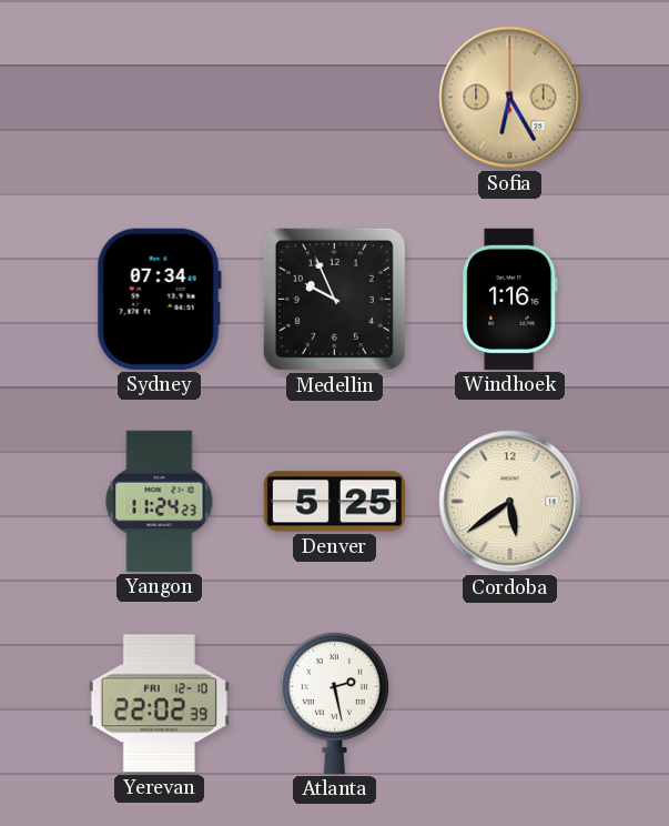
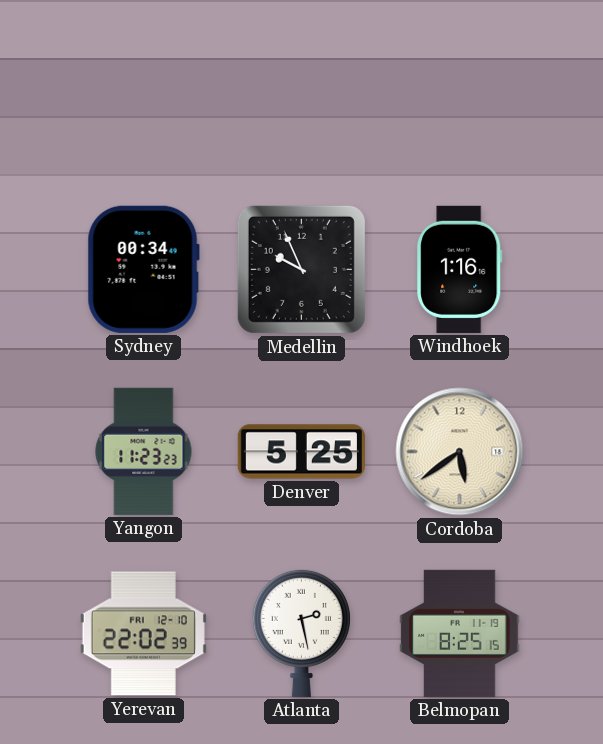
Sofia: 6:25 -> none
Sydney: 07:34 -> 00:34
Yangon: 11:24 -> 11:23
Belmopan: none -> 8:25
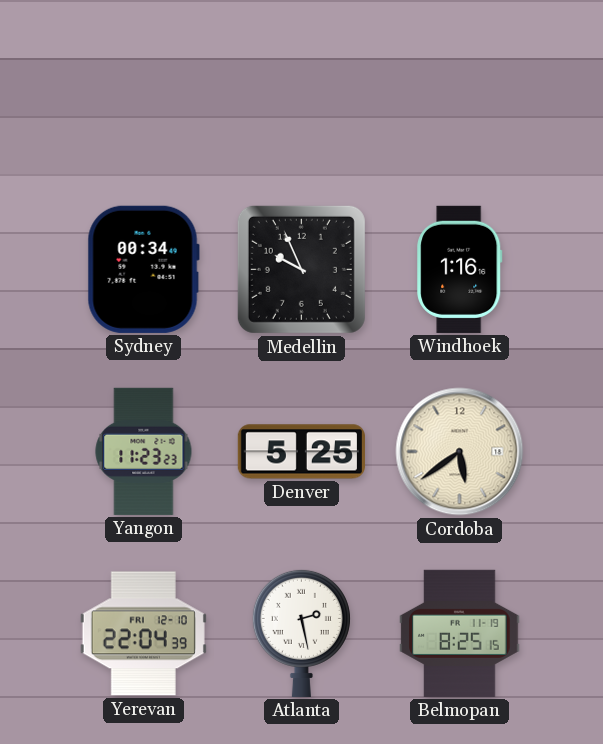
Yerevan: 22:02 -> 22:04
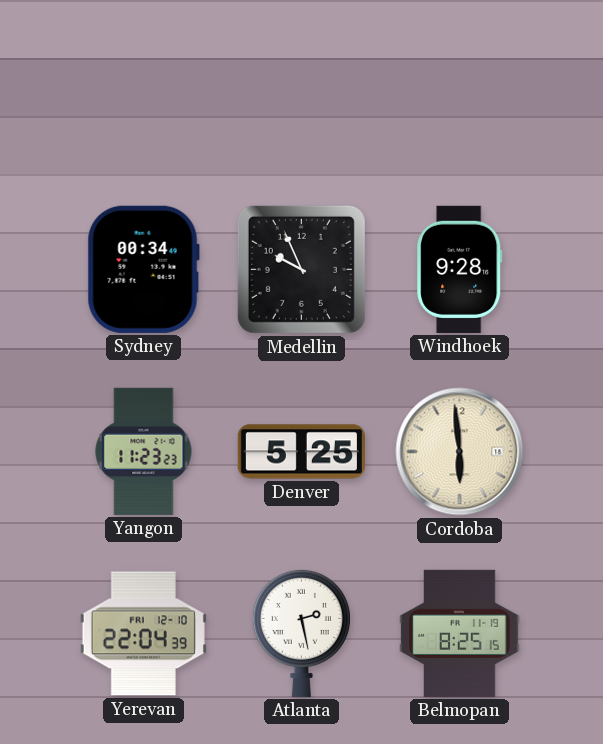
Windhoek: 1:16 -> 9:28
Cordoba: 5:39 -> 5:59
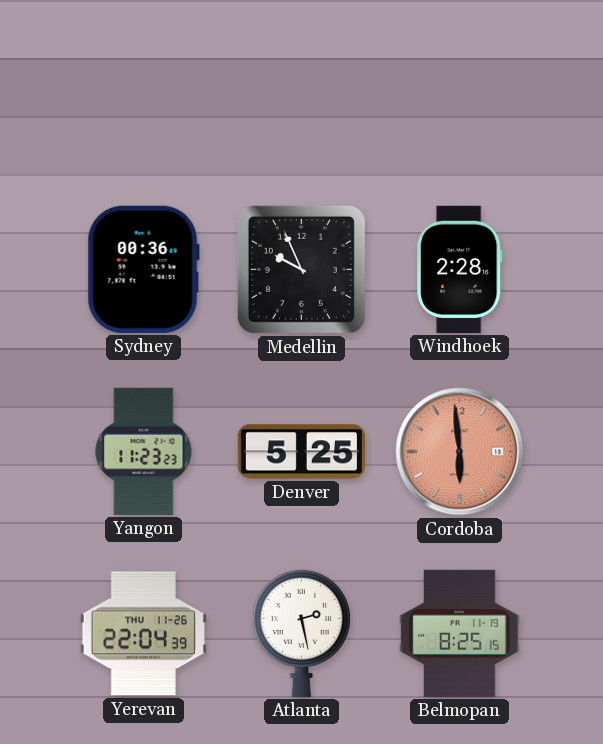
Sydney: 00:34 -> 00:36
Windhoek: 9:28 -> 2:28
Cordoba dial: cream -> salmon
Yerevan date: FRI 12-10 -> THU 11-26
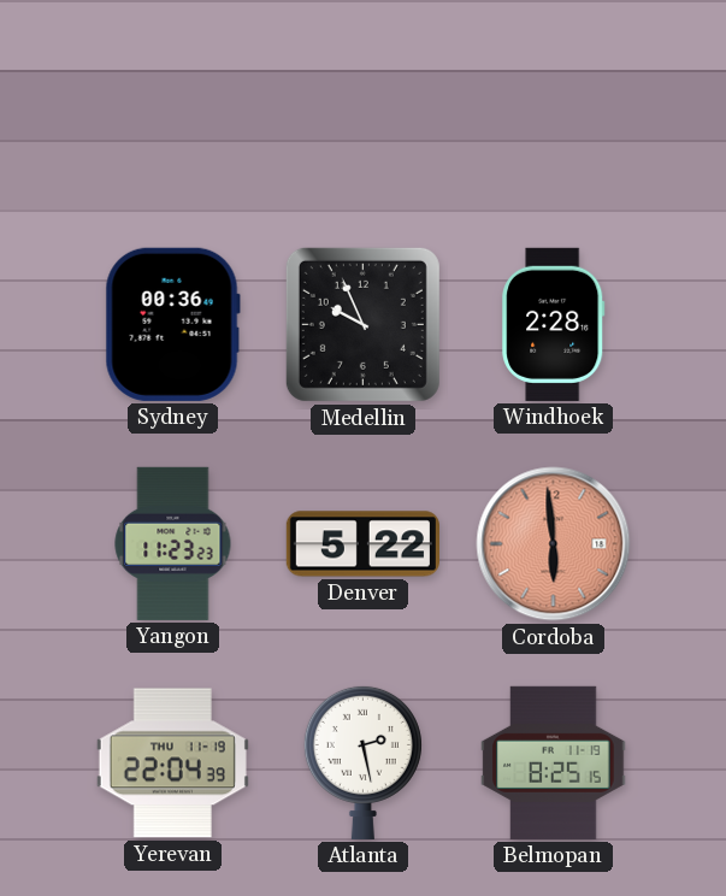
Denver: 5:25 -> 5:22
Yerevan date: THU 11-26 -> THU 11-19
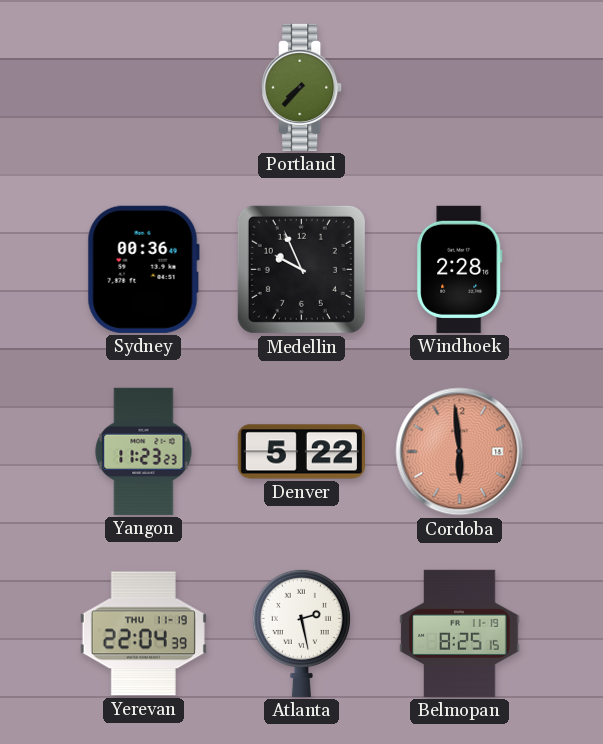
Portland: none -> 7:37
